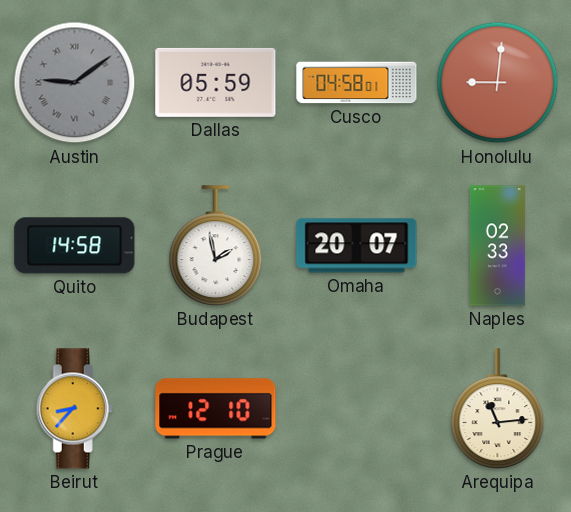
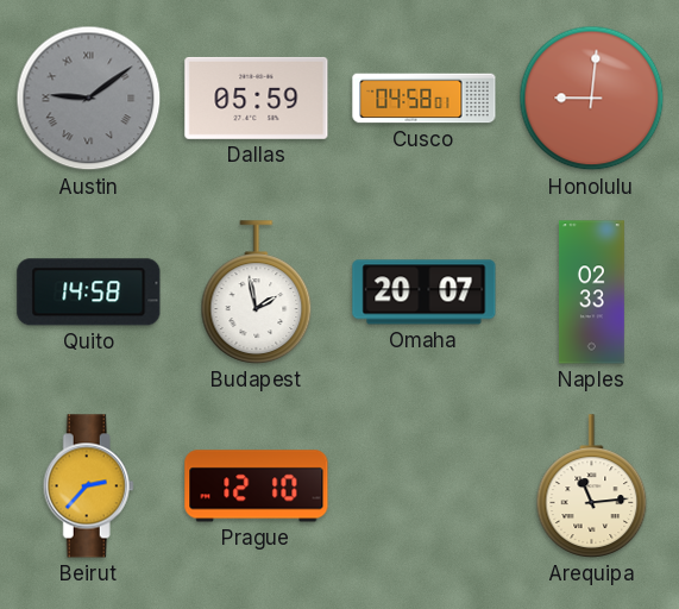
Beirut: 8:37 -> 2:37
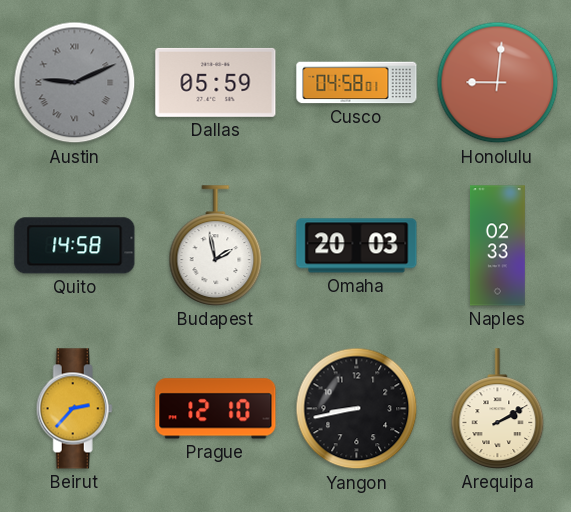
Austin: 9:09 -> 9:11
Omaha: 20:07 -> 20:03
Yangon: none -> 8:43
Arequipa: 11:14 -> 2:10
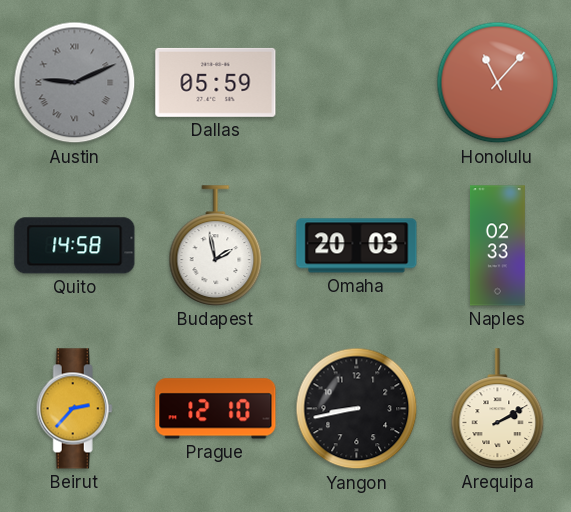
Cusco: 04:58 -> none
Honolulu: 9:01 -> 11:07
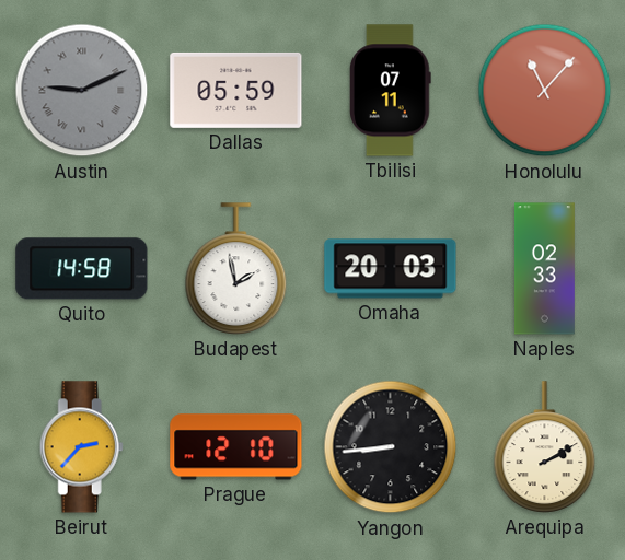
Tbilisi: none -> 07:11
Yangon: 8:43 -> 8:44
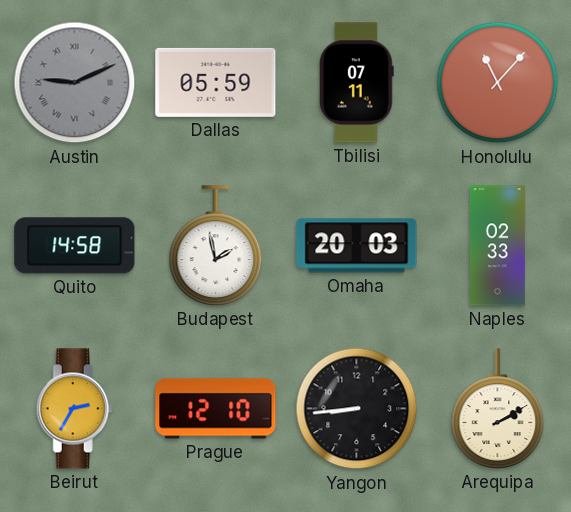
Beirut: 2:37 -> 2:35
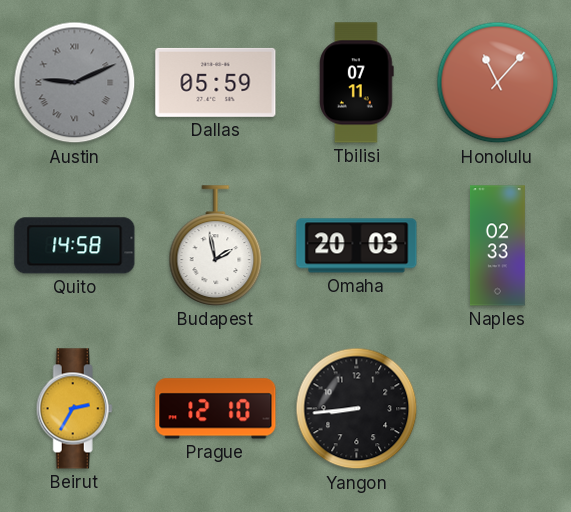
Arequipa: 2:10 -> none
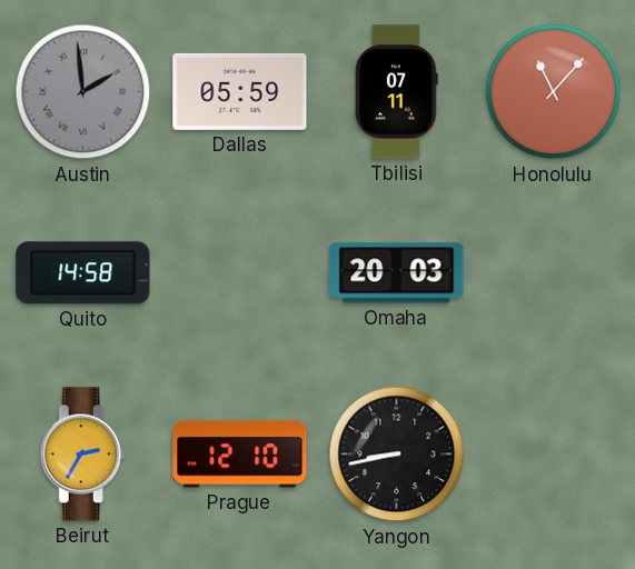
Austin: 9:11 -> 1:59
Budapest: 1:58 -> none
Naples: 02:33 -> none
Yangon: 8:44 -> 8:43
